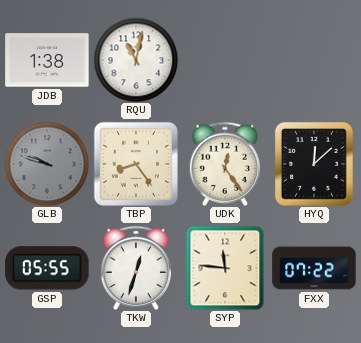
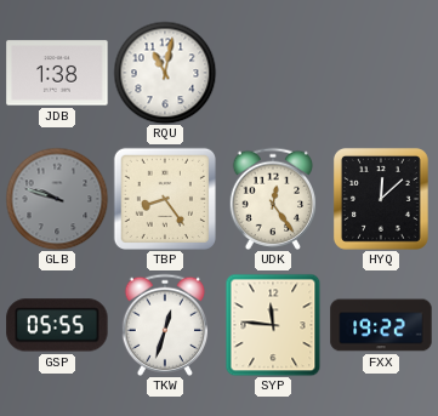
FXX: 07:22 -> 19:22
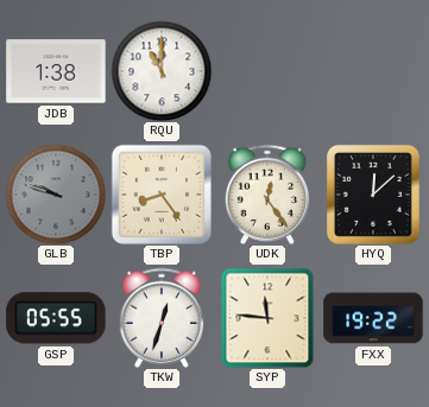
RQU: 11:02 -> 11:00
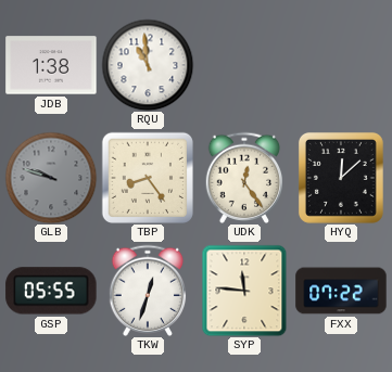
RQU: 11:00 -> 10:59
FXX: 19:22 -> 07:22
